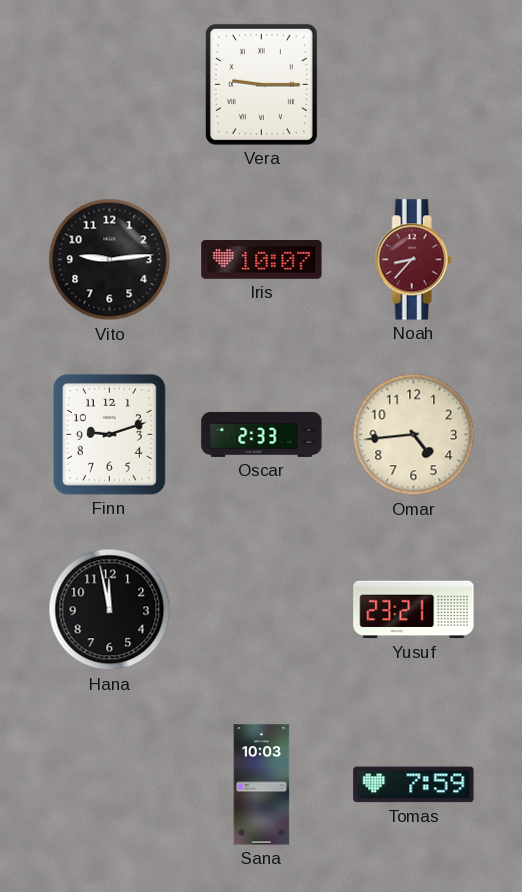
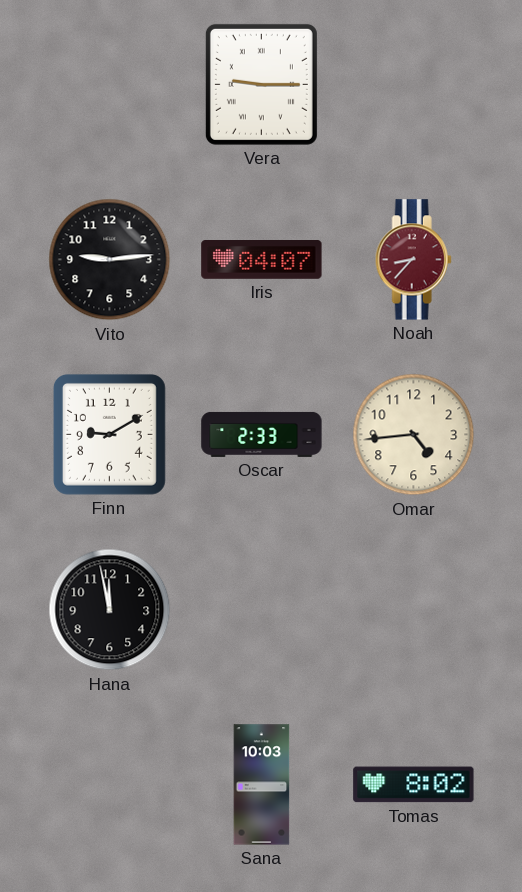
Iris: 10:07 -> 04:07
Finn: 9:12 -> 9:10
Yusuf: 23:21 -> none
Tomas: 7:59 -> 8:02
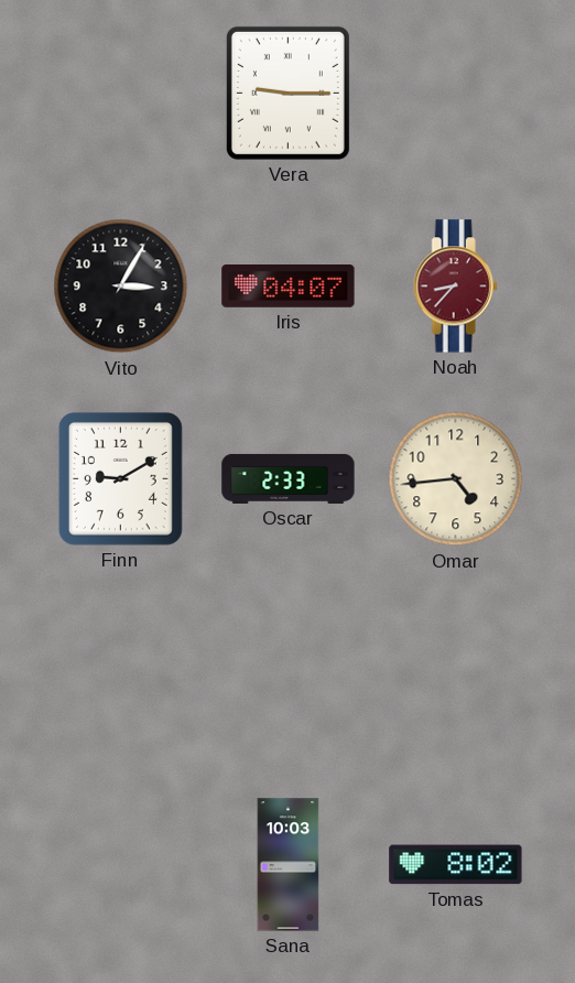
Vito: 9:14 -> 3:05
Hana: 11:58 -> none
